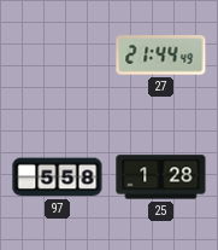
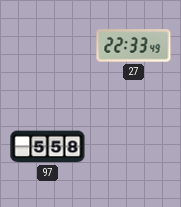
27: 21:44 -> 22:33
25: 1:28 -> none
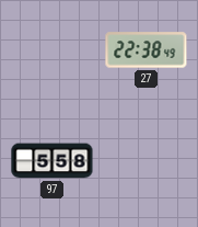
27: 22:33 -> 22:38
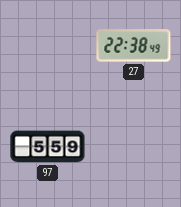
97: 5:58 -> 5:59
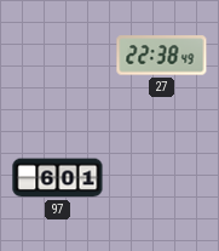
97: 5:59 -> 6:01
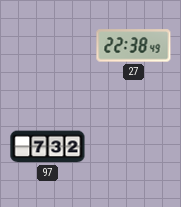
97: 6:01 -> 7:32
